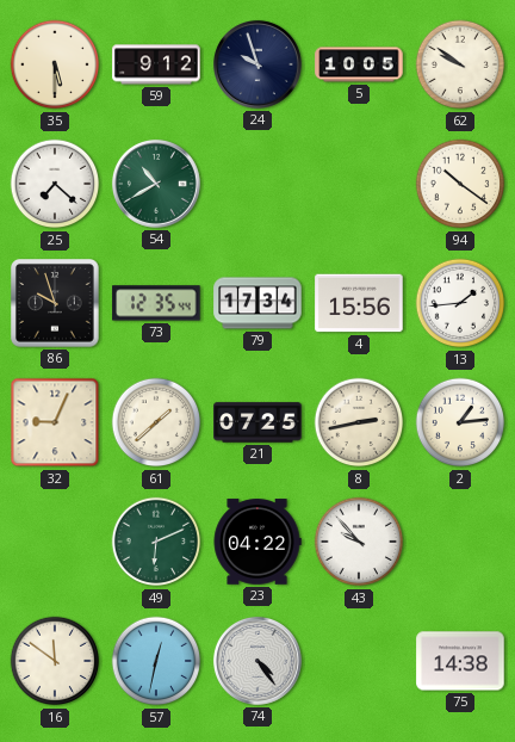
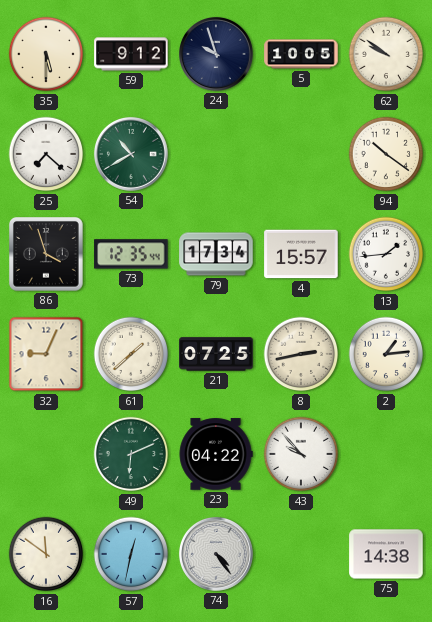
86: 9:57 -> 3:57
4: 15:56 -> 15:57
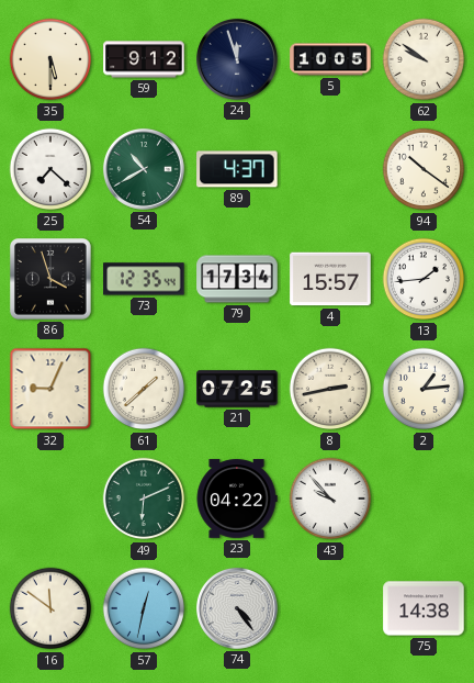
24: 9:57 -> 11:57
89: none -> 4:37
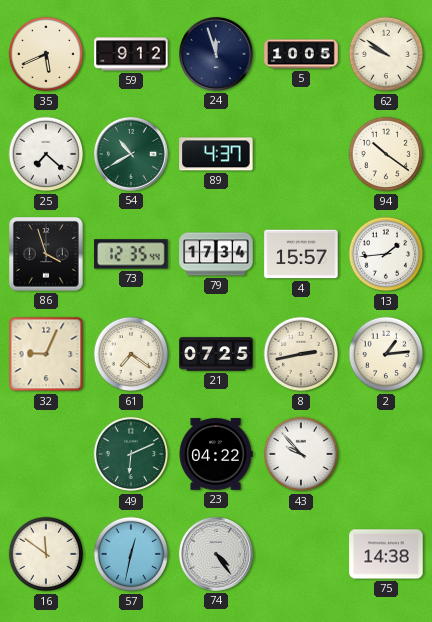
35: 5:30 -> 5:41
61: 1:38 -> 7:21
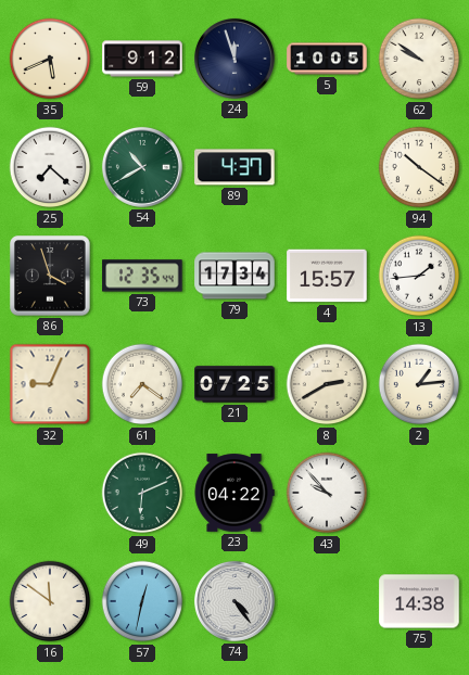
8: 2:43 -> 2:40
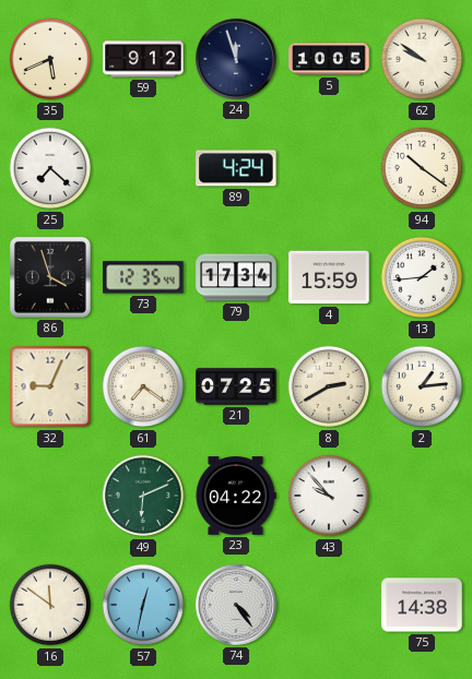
54: 10:40 -> none
89: 4:37 -> 4:24
4: 15:57 -> 15:59
